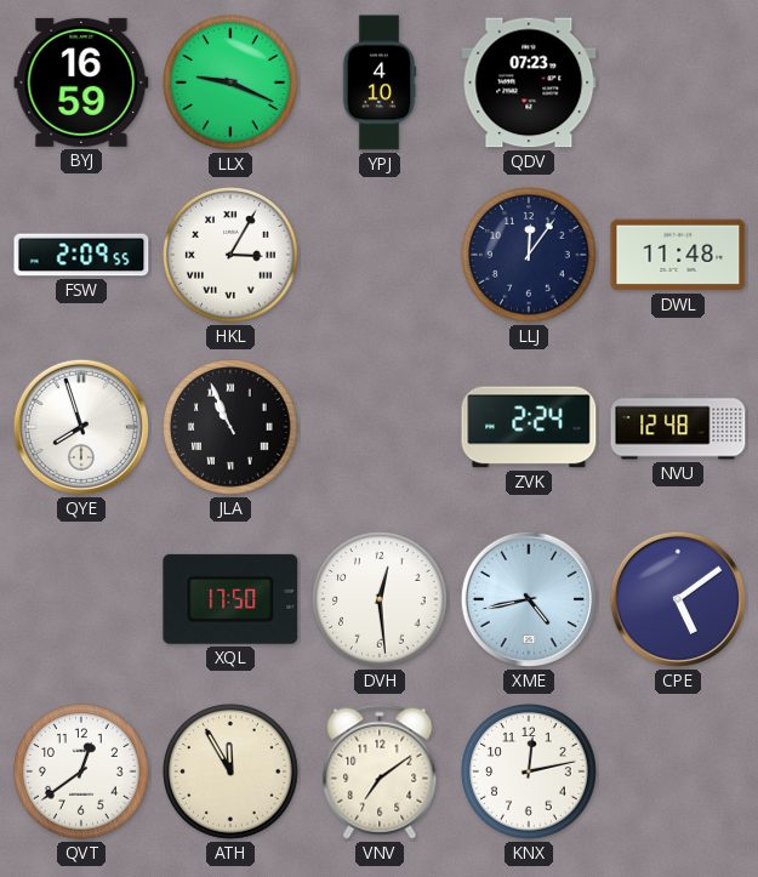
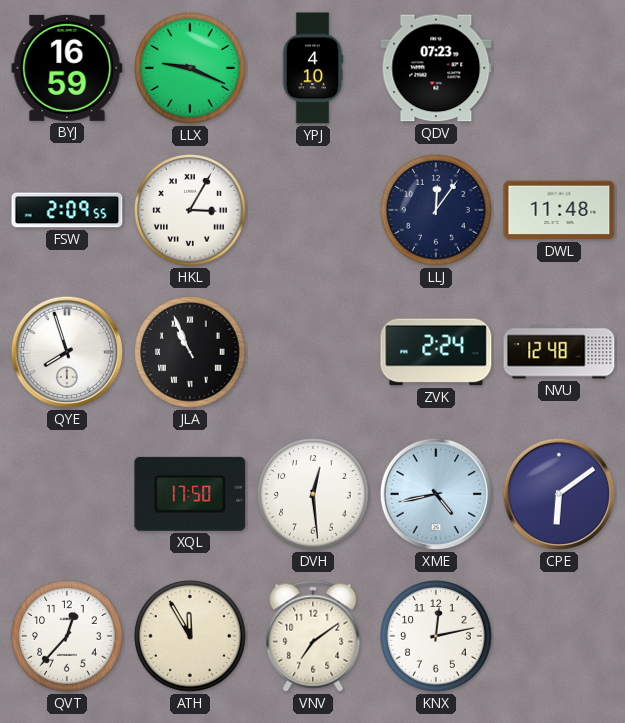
CPE: 5:09 -> 6:09
QVT: 12:39 -> 12:37
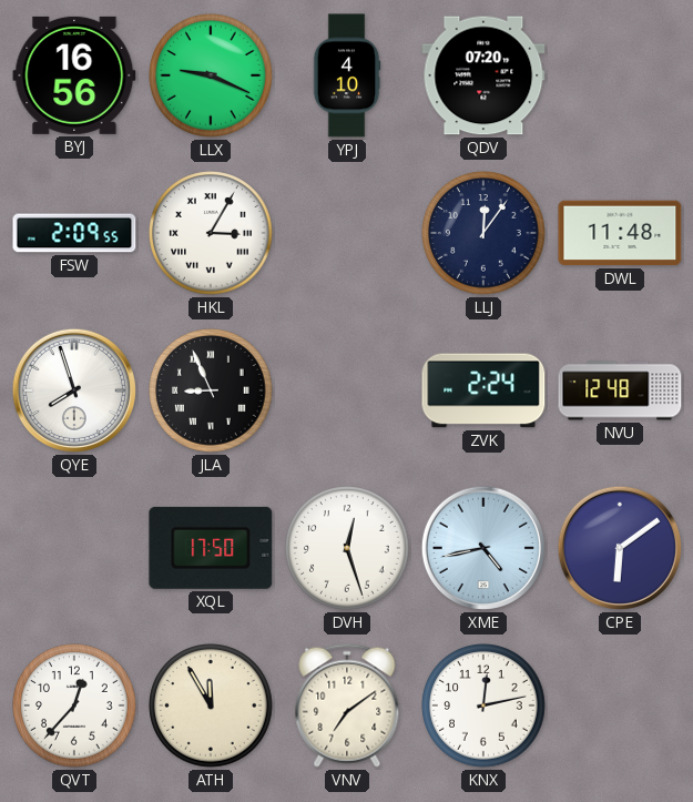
BYJ: 16:59 -> 16:56
QDV: 07:23 -> 07:20
JLA: 10:56 -> 8:56
DVH: 12:29 -> 12:27
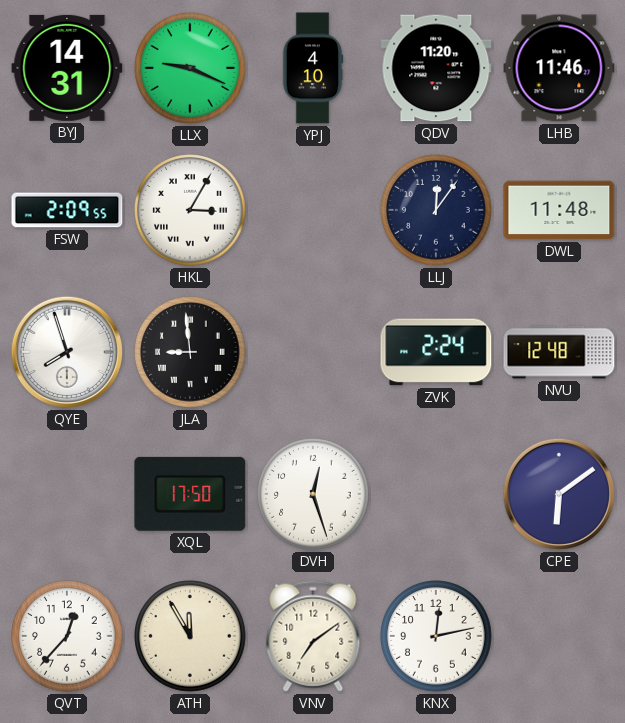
BYJ: 16:56 -> 14:31
QDV: 07:20 -> 11:20
LHB: none -> 11:46
JLA: 8:56 -> 8:59
XME: 4:43 -> none
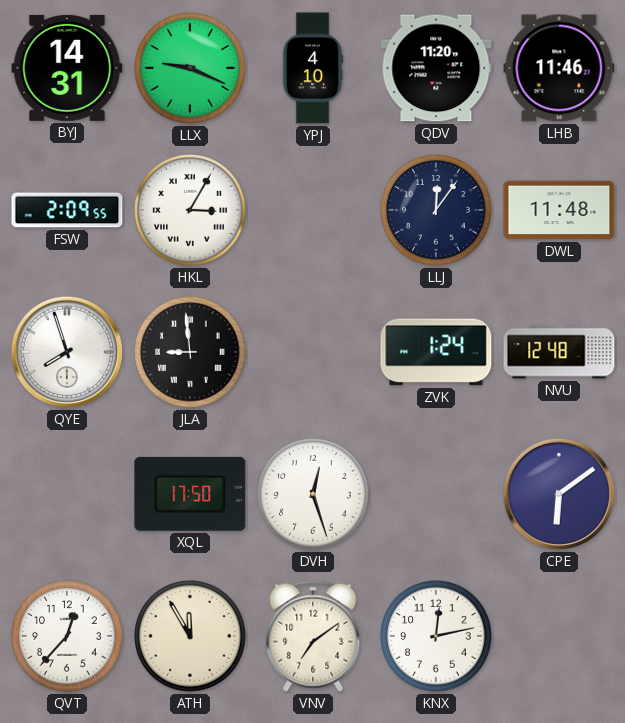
ZVK: 2:24 -> 1:24
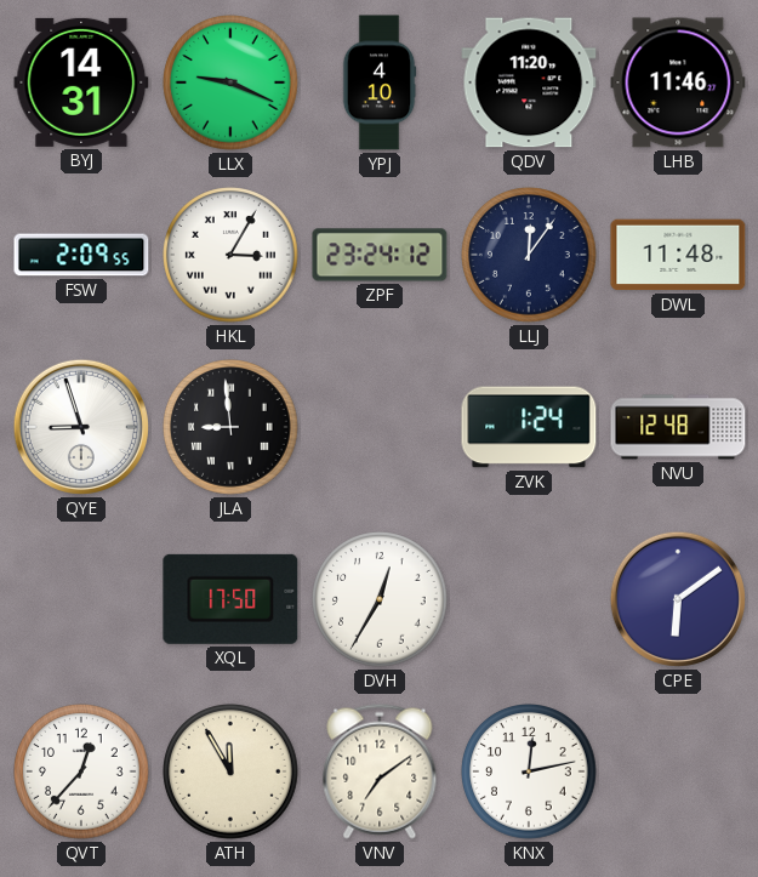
ZPF: none -> 23:24
QYE: 7:57 -> 8:57
DVH: 12:27 -> 12:35
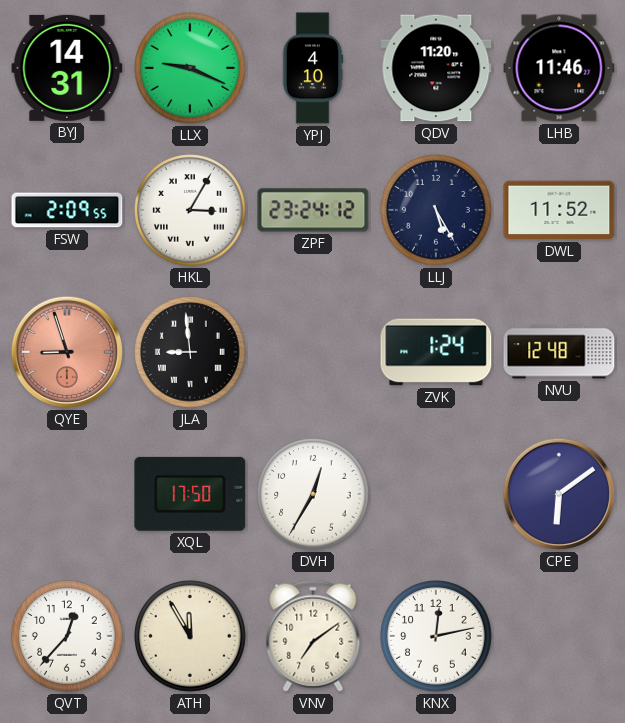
LLJ: 12:06 -> 5:25
DWL: 11:48 -> 11:52
QYE dial: white -> salmon
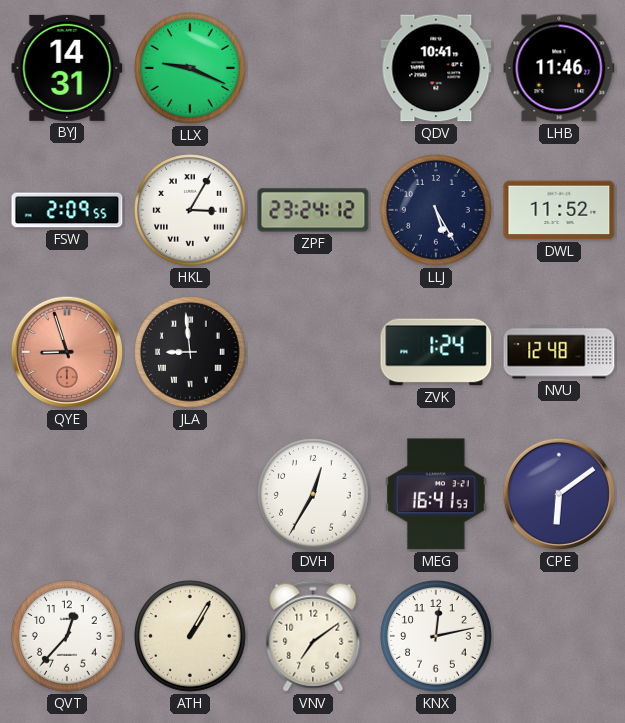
YPJ: 4:10 -> none
QDV: 11:20 -> 10:41
XQL: 17:50 -> none
MEG: none -> 16:41
ATH: 11:55 -> 1:05
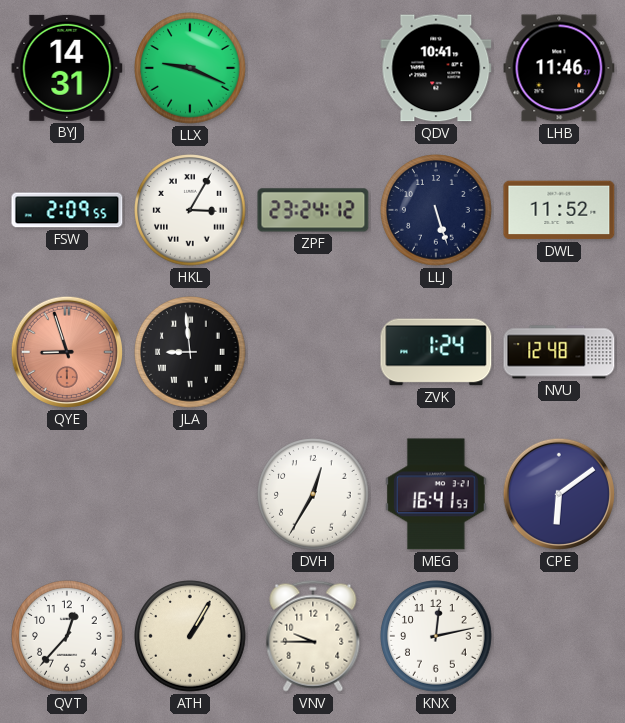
LLJ: 5:25 -> 5:27
VNV: 7:09 -> 9:45
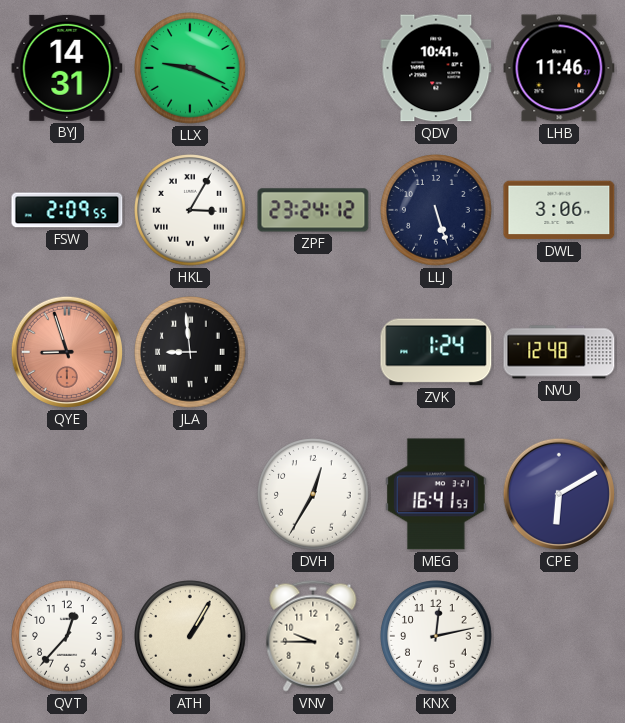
DWL: 11:52 -> 3:06
CPE: 6:09 -> 6:10
